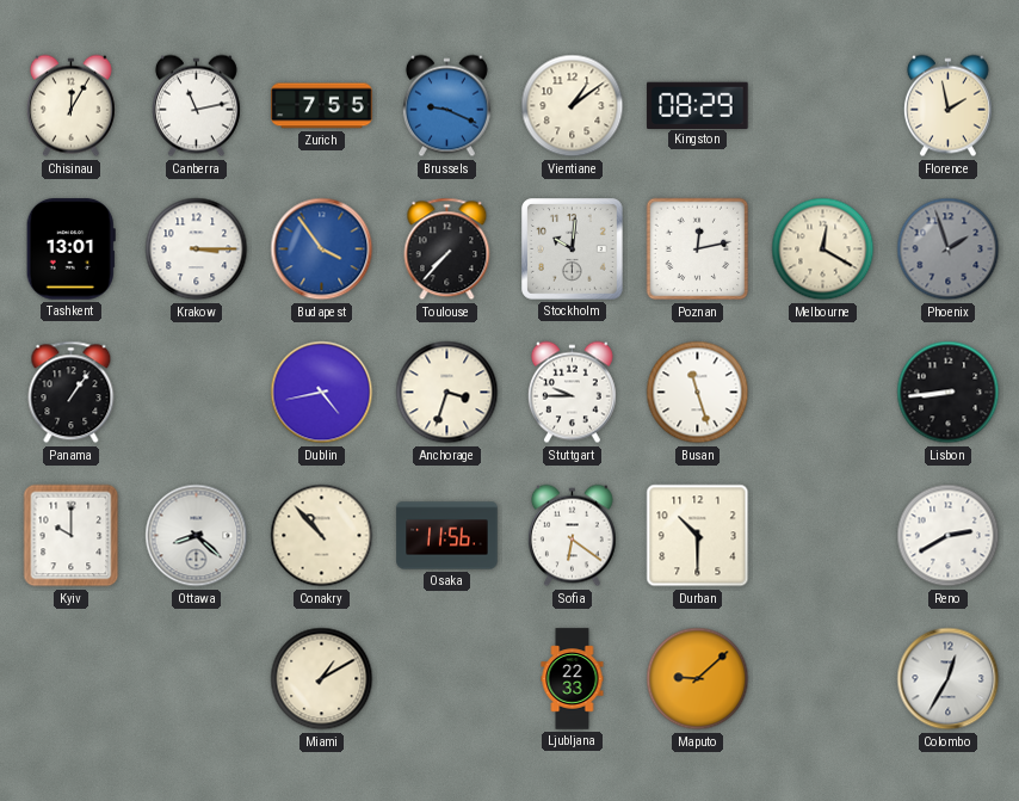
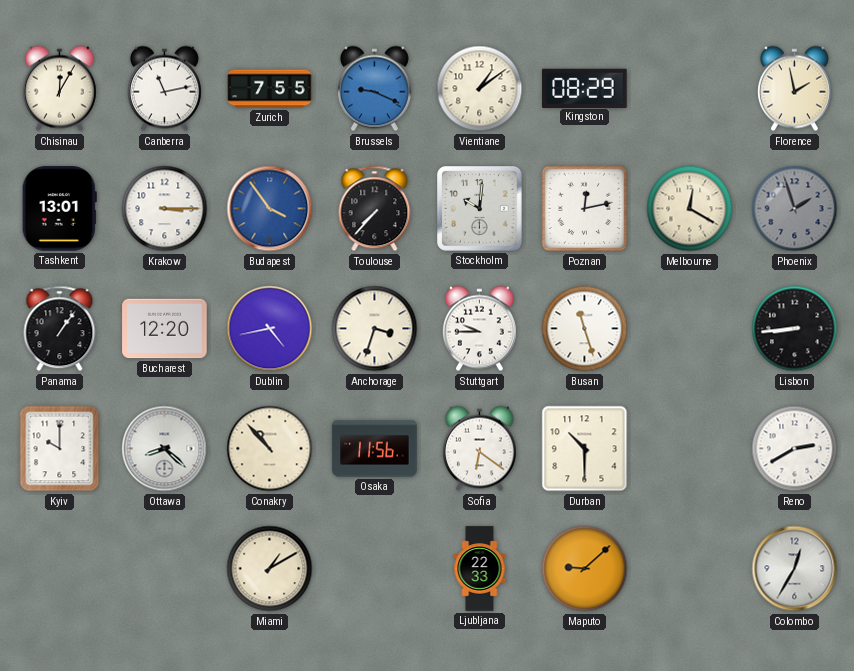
Bucharest: none -> 12:20
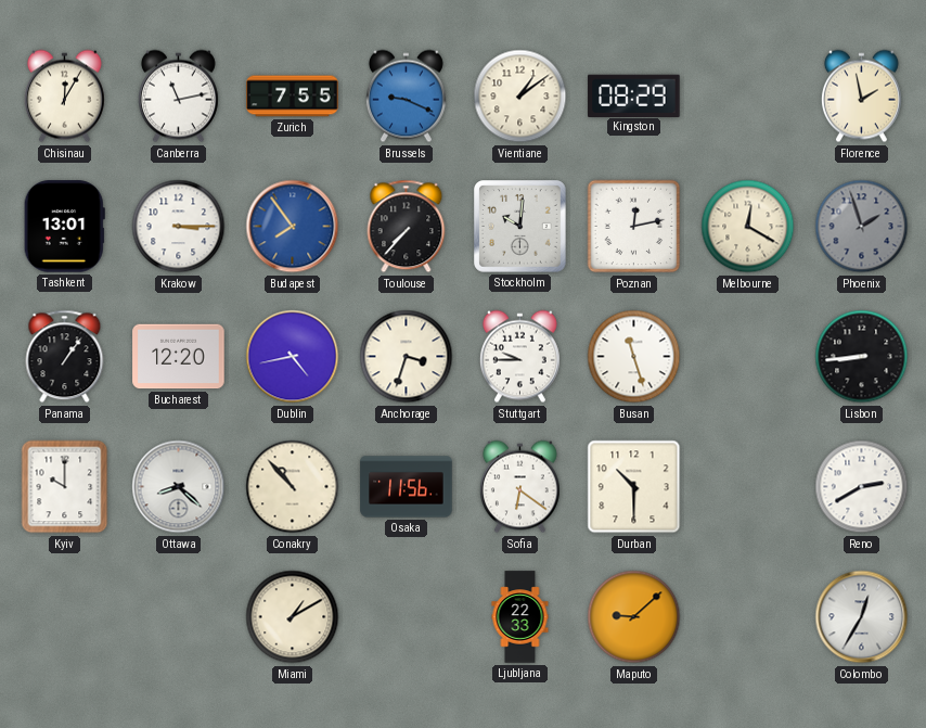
Budapest: 3:54 -> 7:54
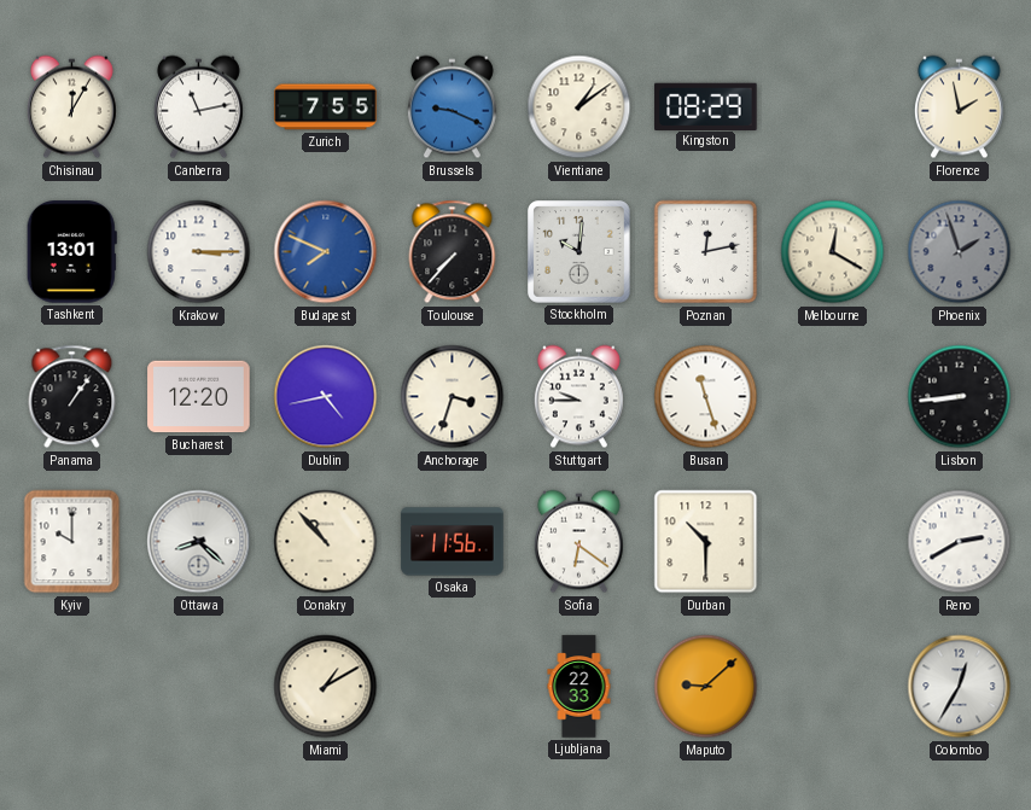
Budapest: 7:54 -> 7:49
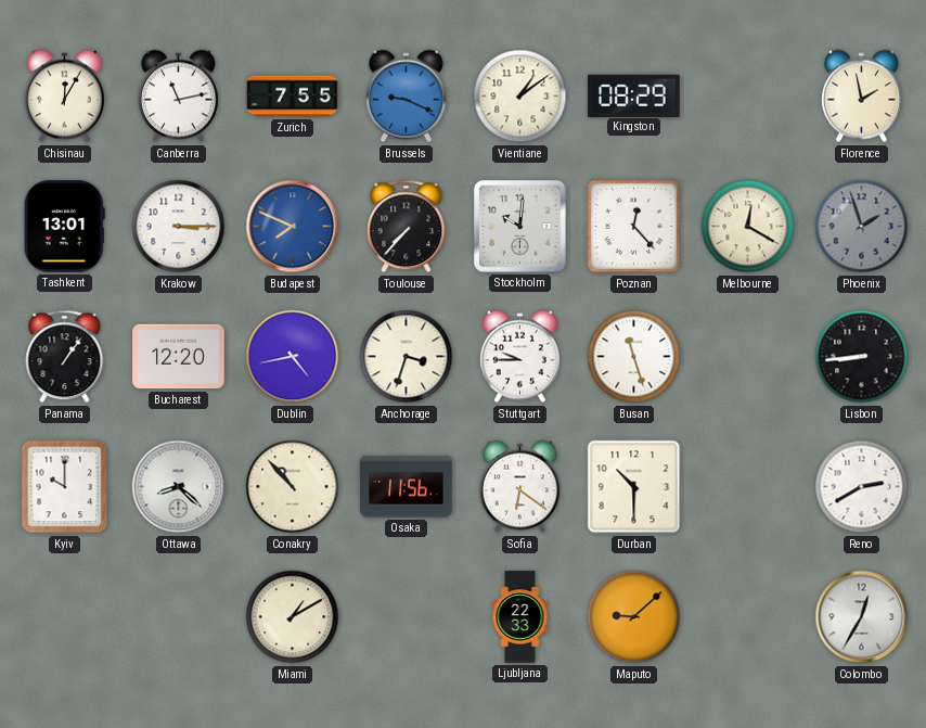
Poznan: 12:13 -> 12:23
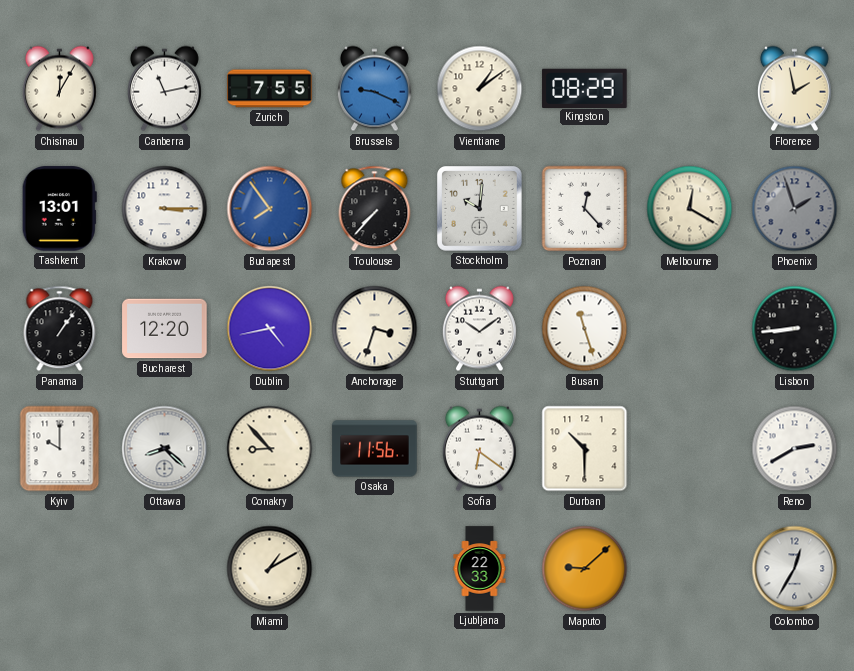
Budapest: 7:49 -> 7:54
Stuttgart: 9:45 -> 10:09
Conakry: 10:53 -> 8:53
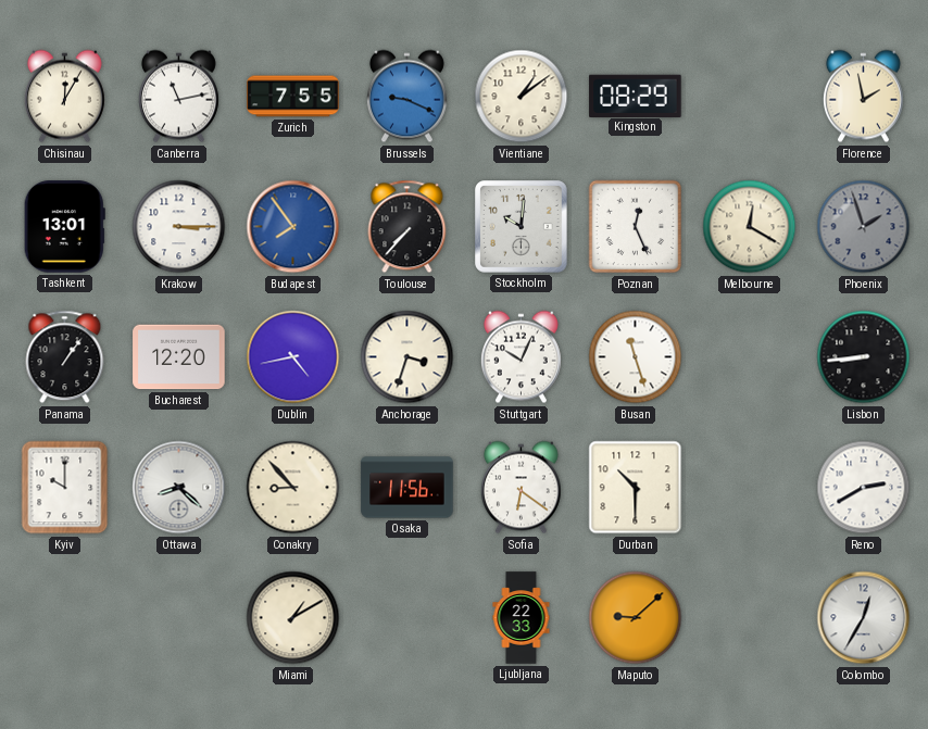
Poznan: 12:23 -> 12:26
Stuttgart: 10:09 -> 10:04
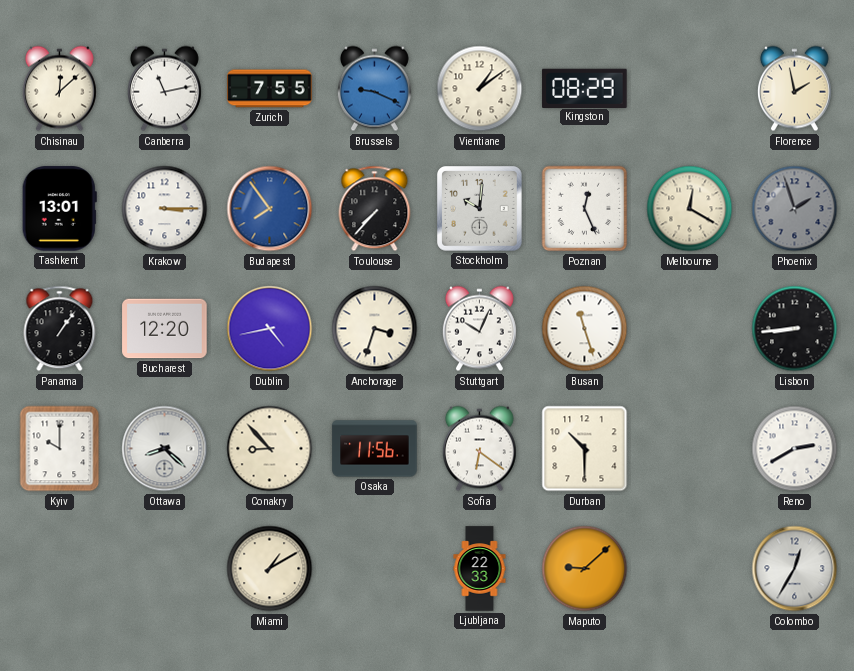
Chisinau: 12:05 -> 12:08
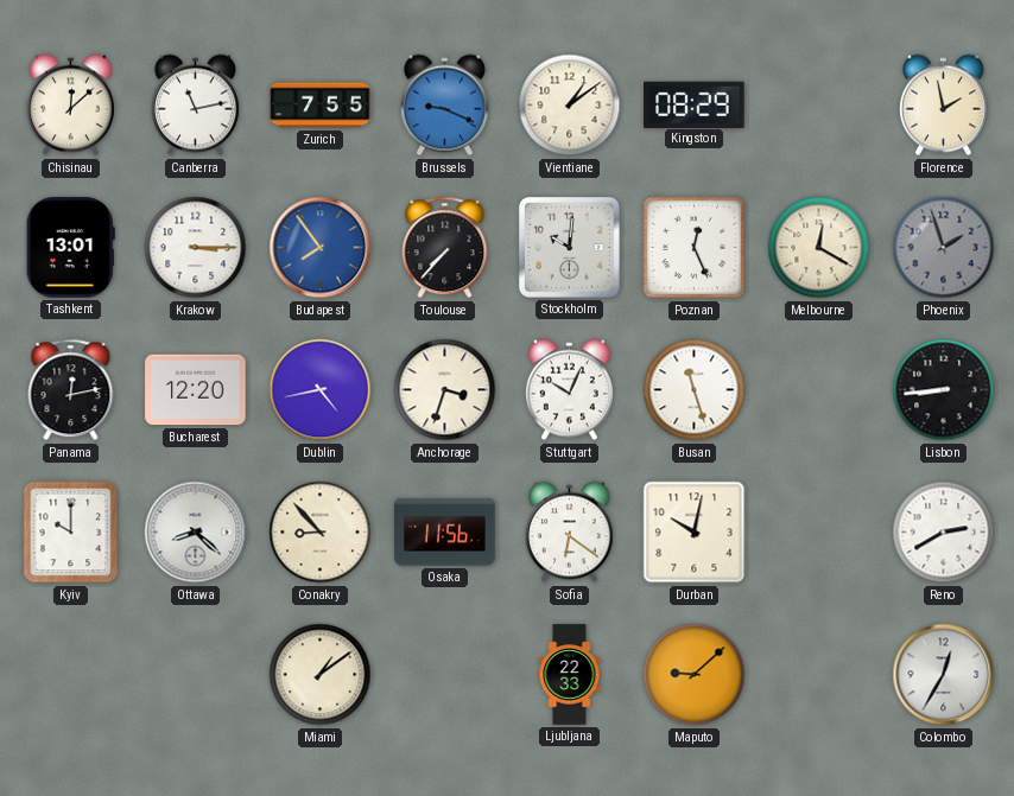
Panama: 1:06 -> 12:13
Durban: 10:30 -> 10:02
Miami: 1:10 -> 1:09
